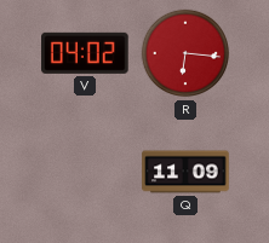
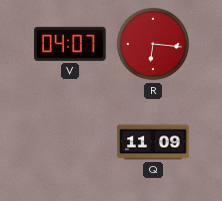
V: 04:02 -> 04:07
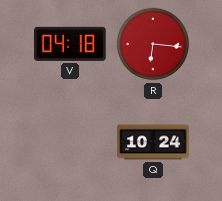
V: 04:07 -> 04:18
Q: 11:09 -> 10:24
